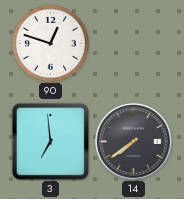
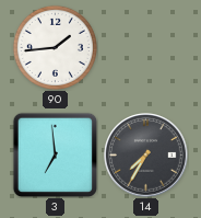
90: 12:48 -> 1:44
14: 7:39 -> 7:35
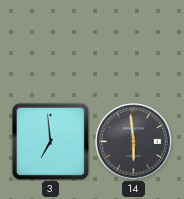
90: 1:44 -> none
14: 7:35 -> 5:59
